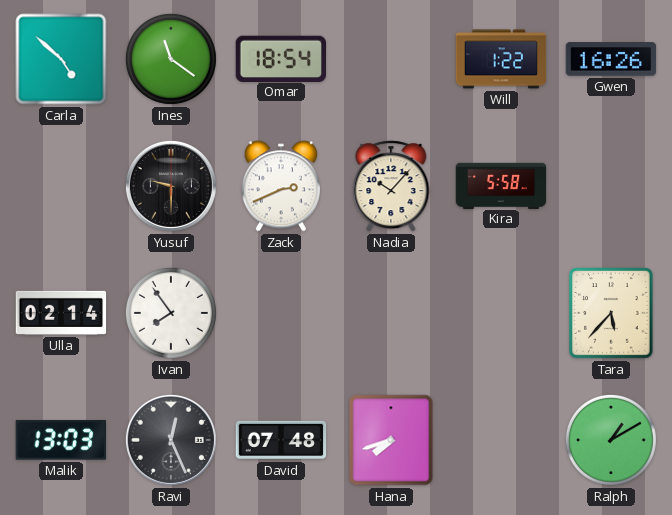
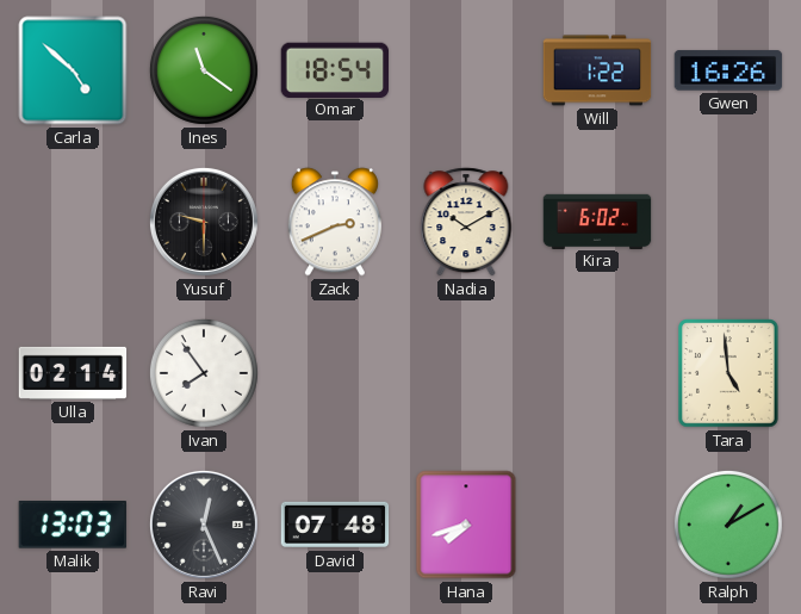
Nadia: 10:07 -> 10:10
Kira: 5:58 -> 6:02
Tara: 5:37 -> 4:59
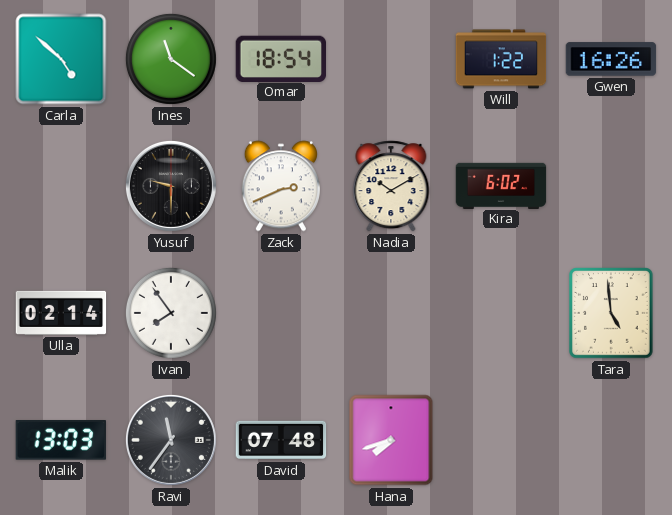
Ravi: 12:26 -> 11:36
Ralph: 1:10 -> none
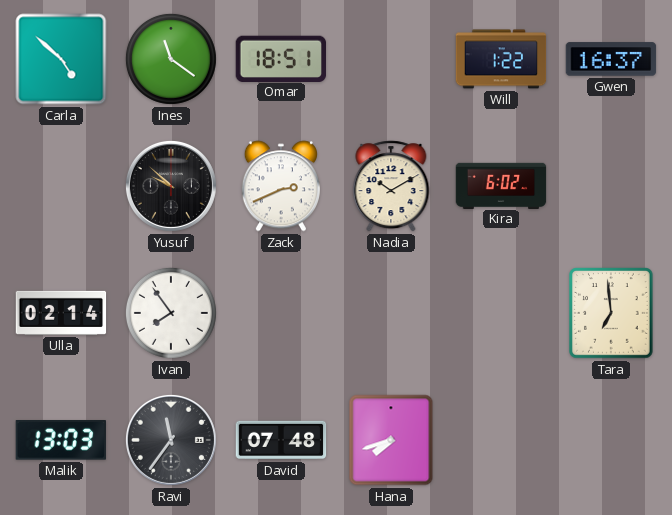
Omar: 18:54 -> 18:51
Gwen: 16:26 -> 16:37
Yusuf: 9:30 -> 9:52
Tara: 4:59 -> 6:59
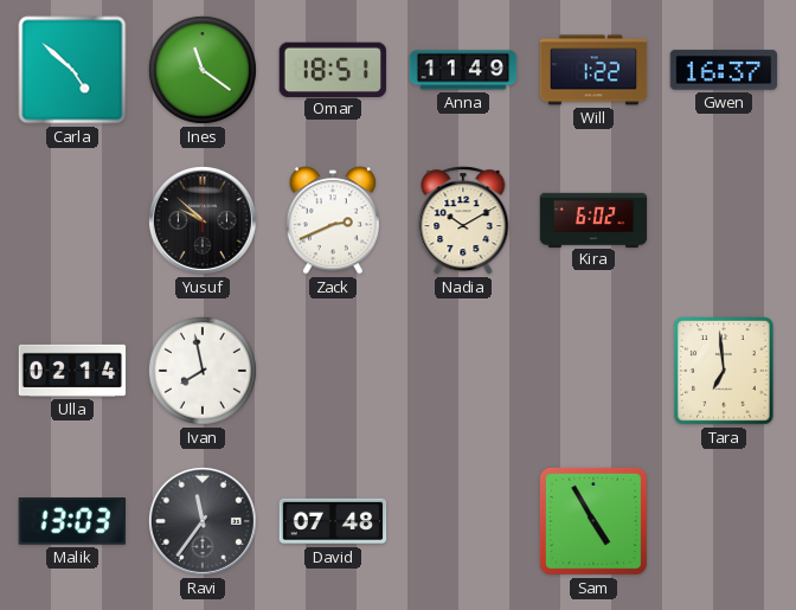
Anna: none -> 11:49
Ivan: 7:54 -> 7:58
Hana: 7:42 -> none
Sam: none -> 4:55
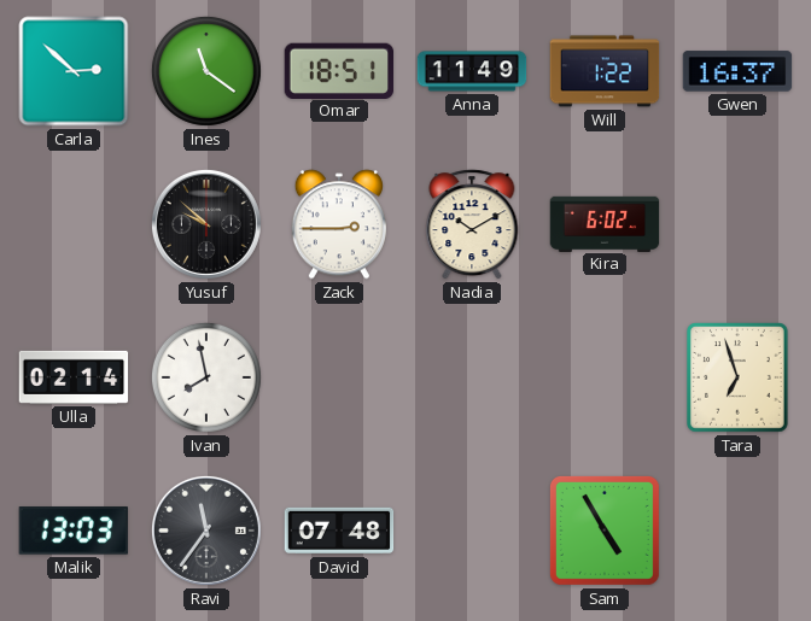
Carla: 4:52 -> 2:52
Zack: 2:41 -> 2:45
Tara: 6:59 -> 6:57
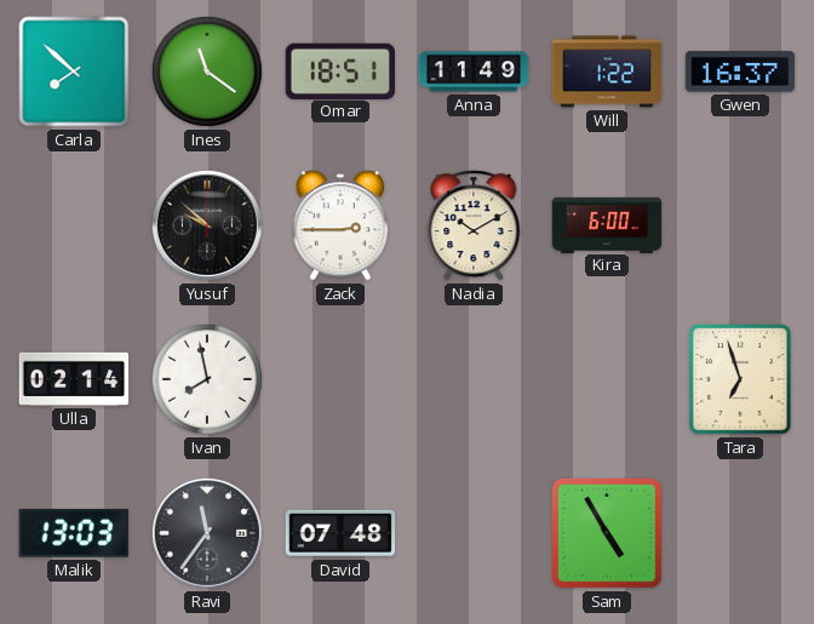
Carla: 2:52 -> 7:52
Kira: 6:02 -> 6:00
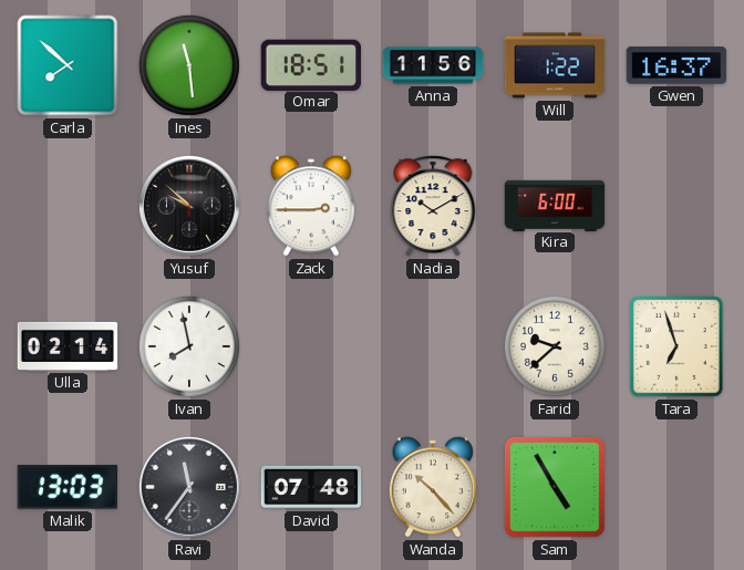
Ines: 11:21 -> 11:29
Anna: 11:49 -> 11:56
Farid: none -> 9:38
Wanda: none -> 10:23
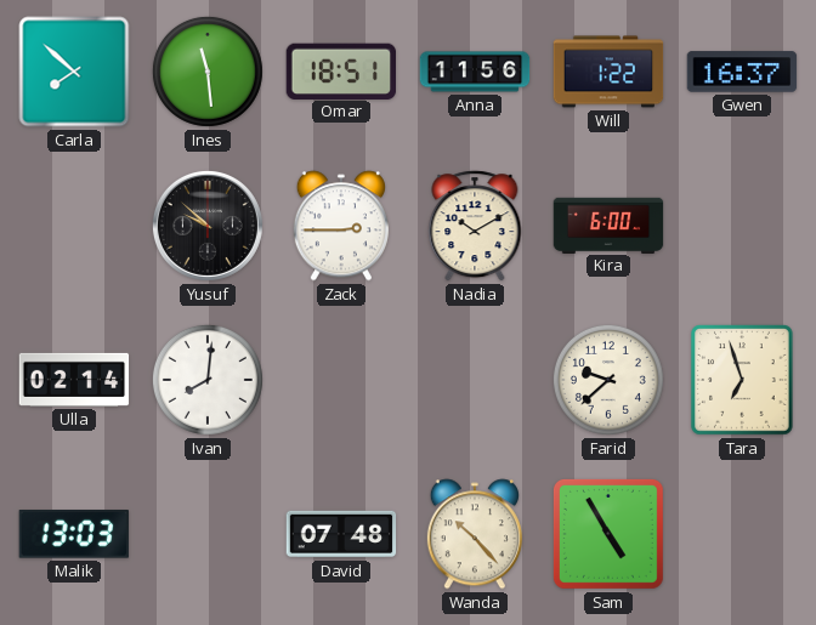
Ivan: 7:58 -> 8:01
Ravi: 11:36 -> none
